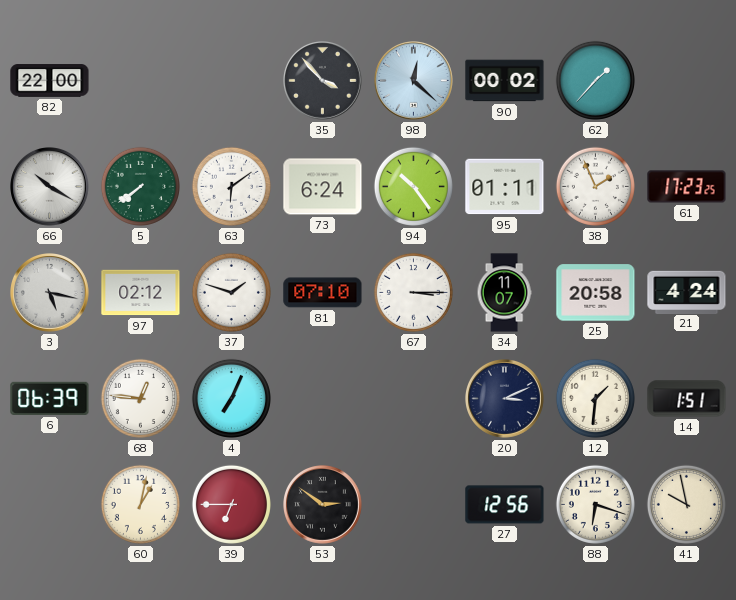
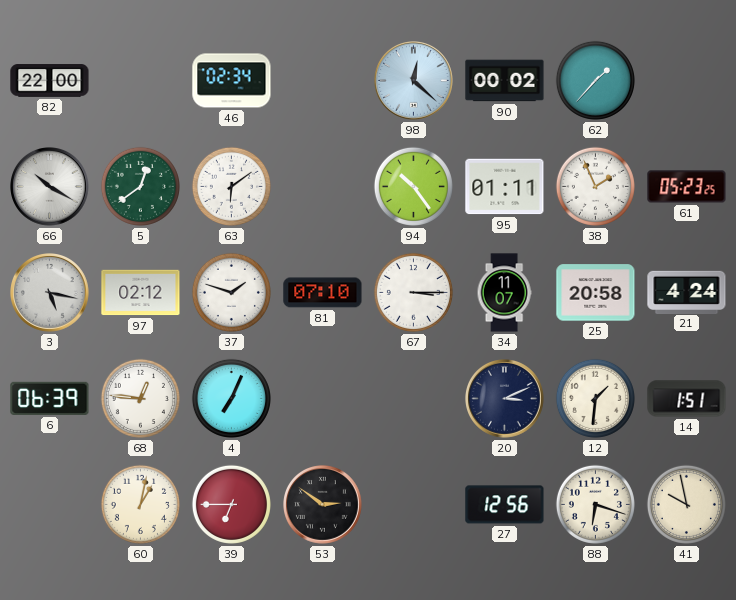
46: none -> 02:34
35: 3:53 -> none
5: 7:39 -> 12:39
73: 6:24 -> none
61: 17:23 -> 05:23
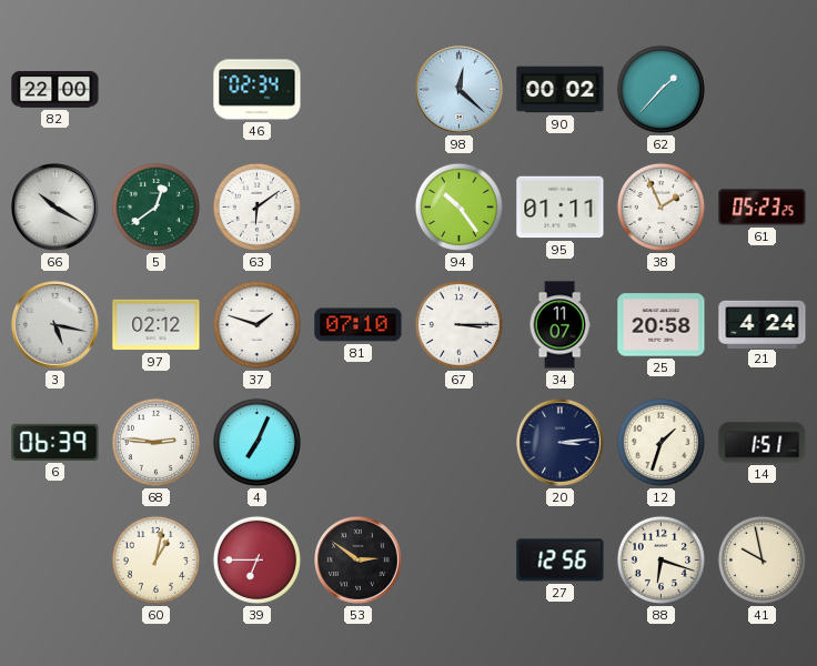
68: 12:46 -> 2:46
20: 3:11 -> 3:14
12: 1:31 -> 1:33
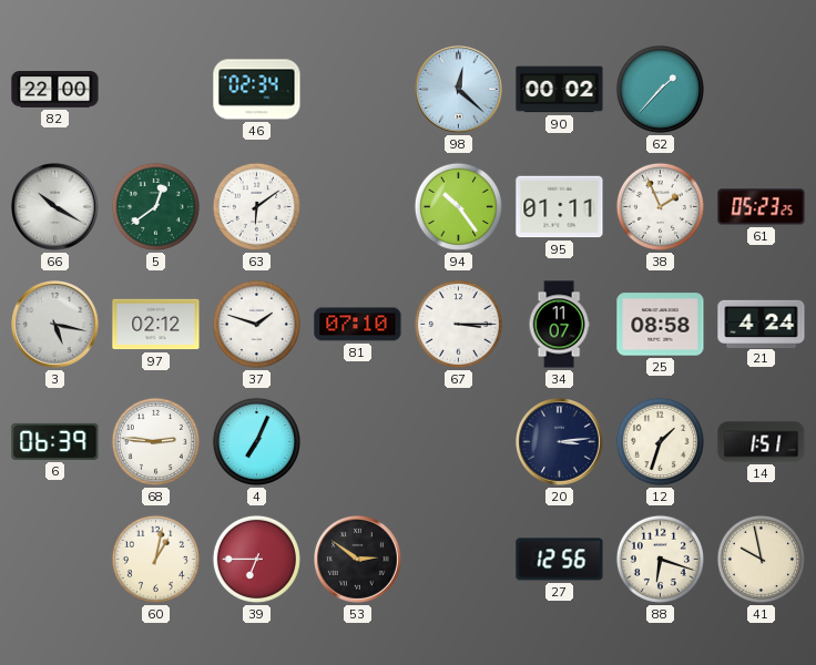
25: 20:58 -> 08:58
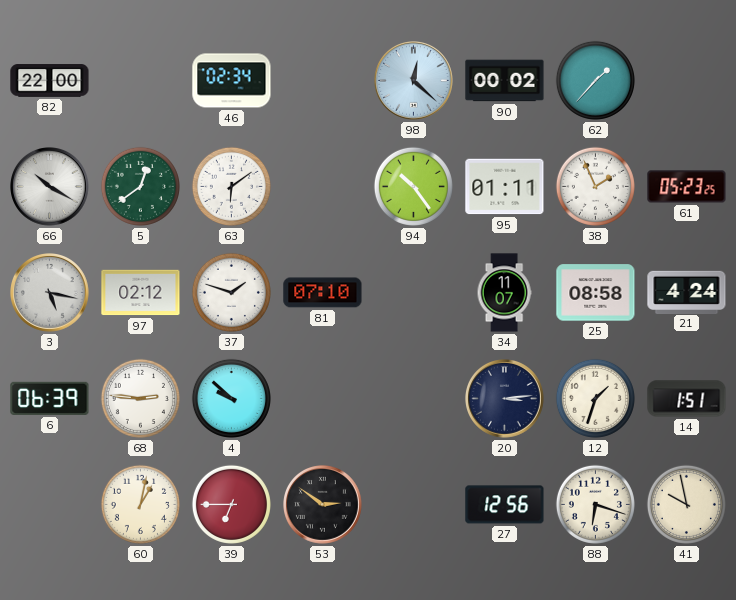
67: 3:15 -> none
4: 7:04 -> 9:52
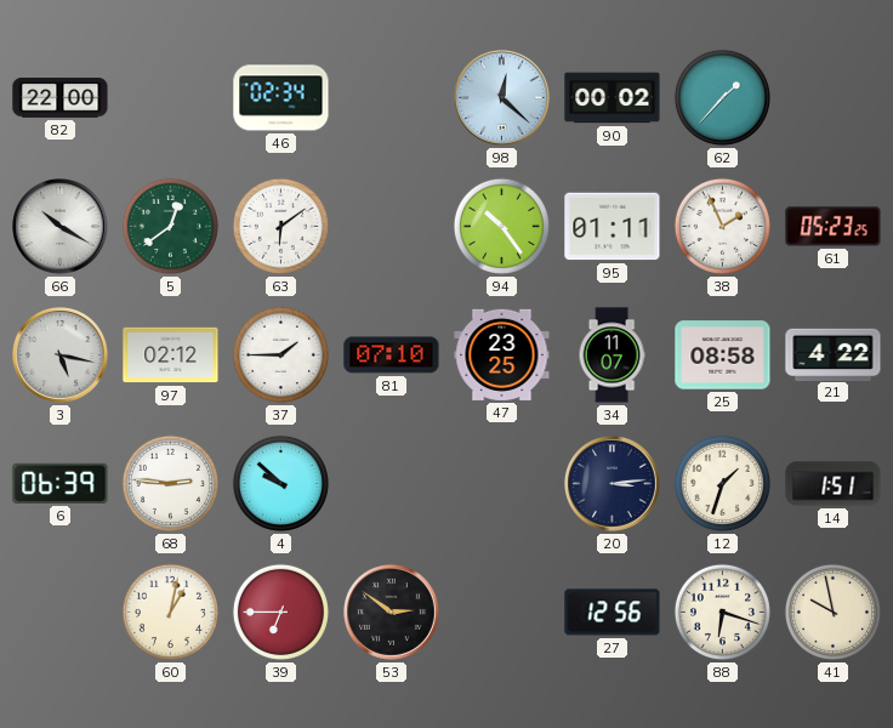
37: 1:48 -> 1:45
47: none -> 23:25
21: 4:24 -> 4:22
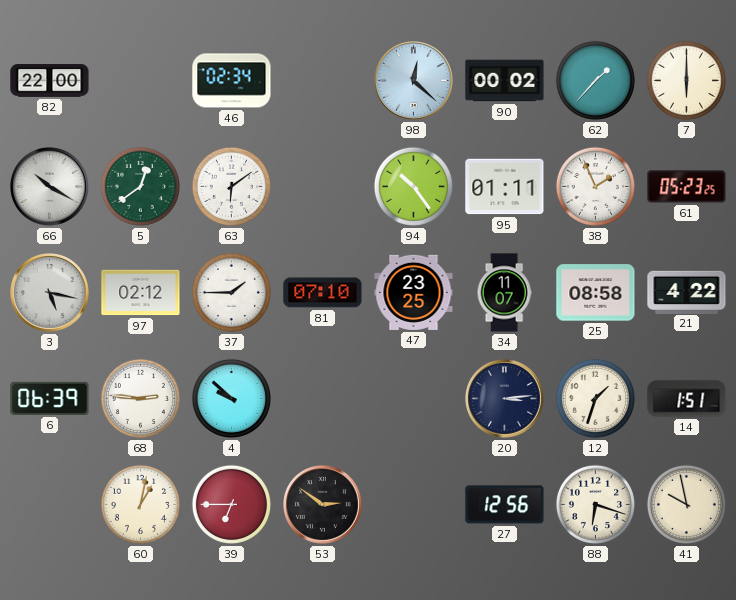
7: none -> 6:00
